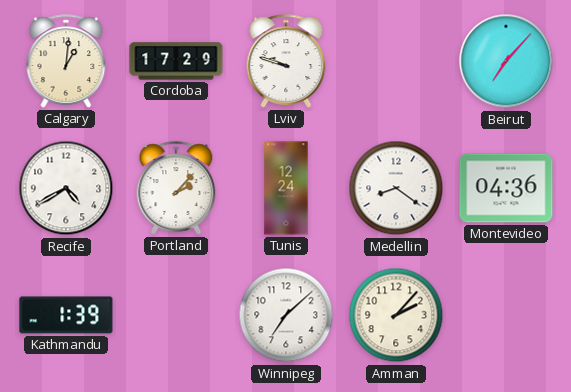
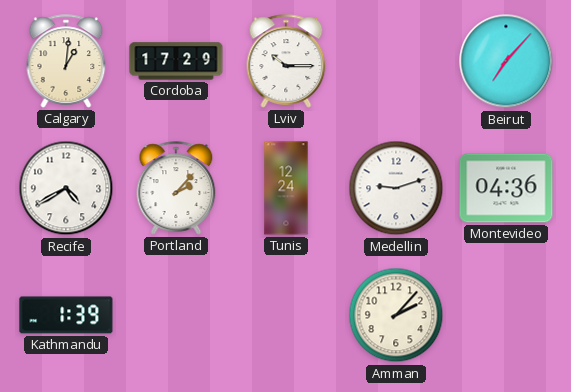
Lviv: 9:48 -> 10:15
Medellin: 8:21 -> 9:12
Winnipeg: 7:08 -> none
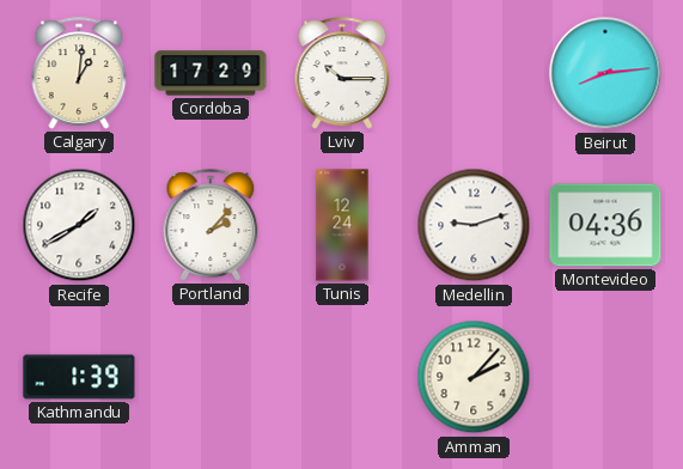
Beirut: 7:07 -> 8:14
Recife: 4:40 -> 1:40
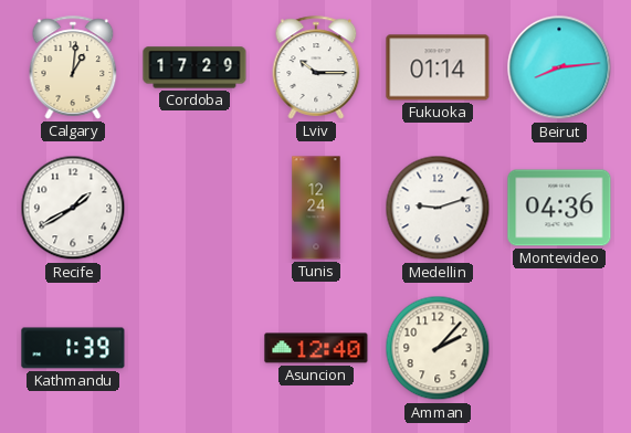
Fukuoka: none -> 01:14
Portland: 2:07 -> none
Asuncion: none -> 12:40
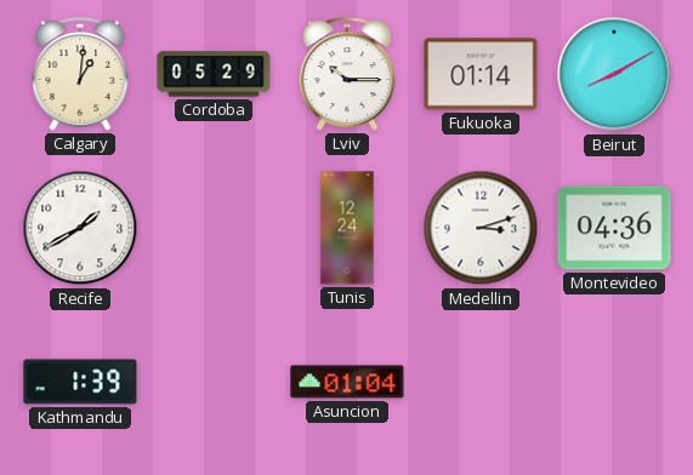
Cordoba: 17:29 -> 05:29
Beirut: 8:14 -> 8:10
Medellin: 9:12 -> 3:12
Asuncion: 12:40 -> 01:04
Amman: 2:07 -> none
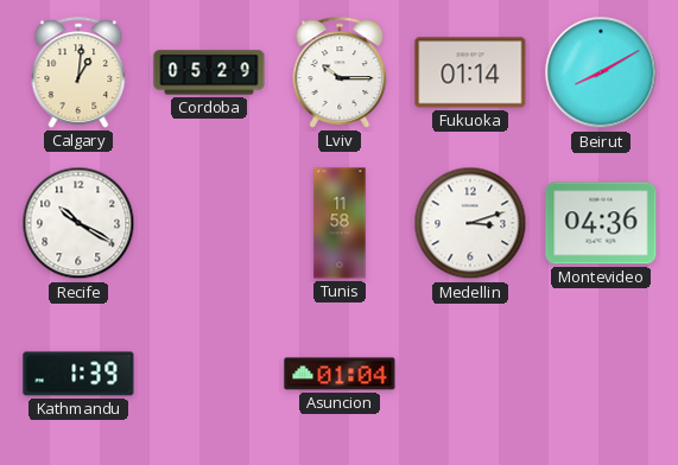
Recife: 1:40 -> 10:20
Tunis: 12:24 -> 11:58
